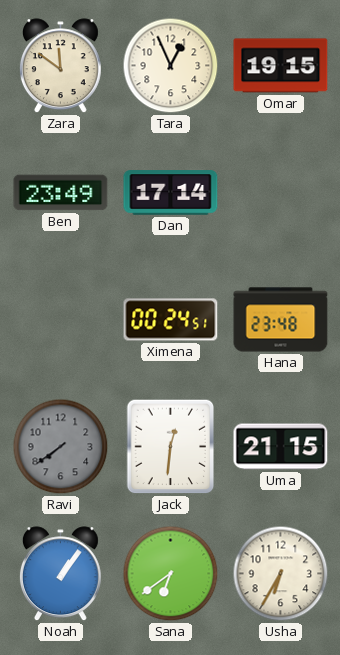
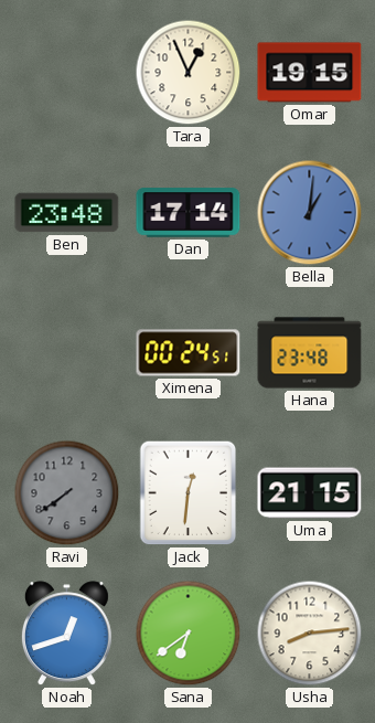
Zara: 11:51 -> none
Ben: 23:49 -> 23:48
Bella: none -> 1:01
Noah: 1:06 -> 12:42
Usha: 6:35 -> 8:14
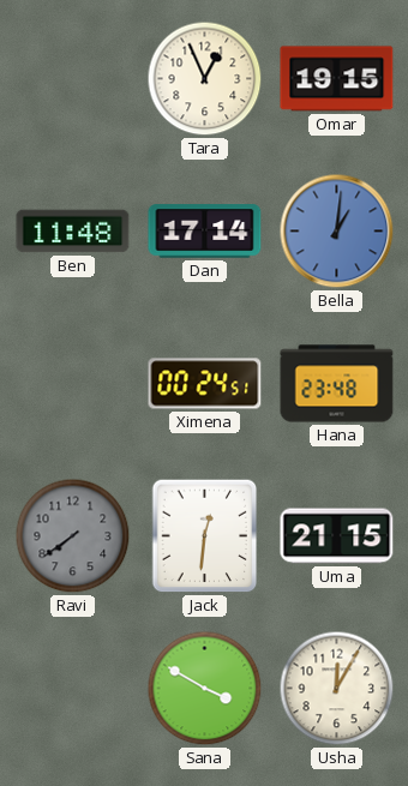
Ben: 23:48 -> 11:48
Noah: 12:42 -> none
Sana: 6:39 -> 3:50
Usha: 8:14 -> 12:05
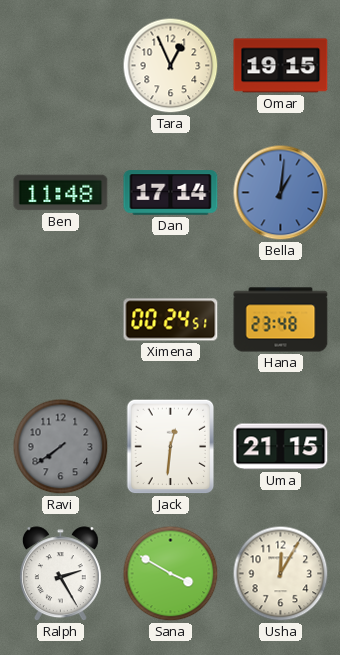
Ralph: none -> 2:25
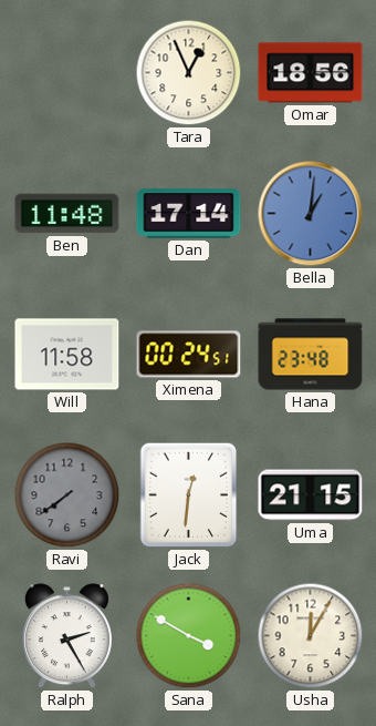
Omar: 19:15 -> 18:56
Will: none -> 11:58
